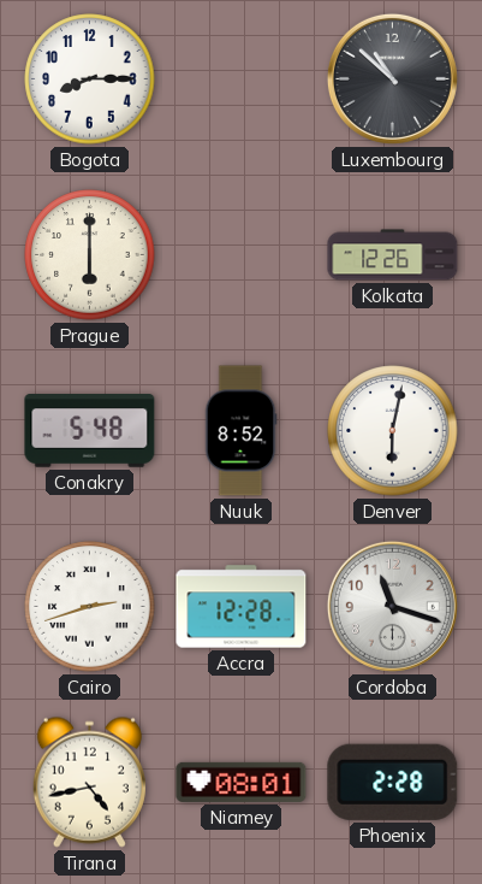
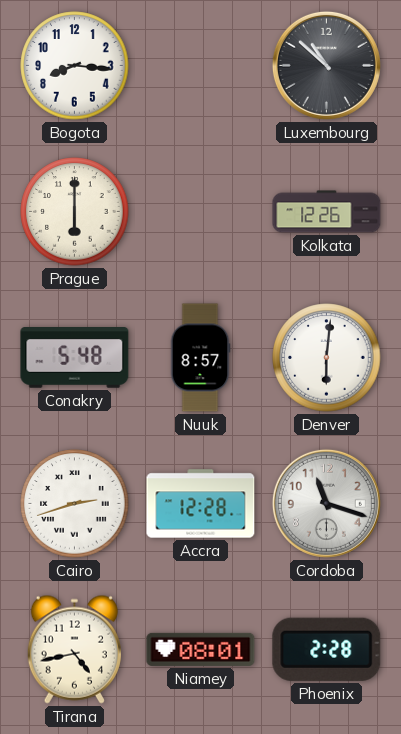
Bogota: 8:15 -> 8:16
Nuuk: 8:52 -> 8:57
Denver: 6:02 -> 6:01
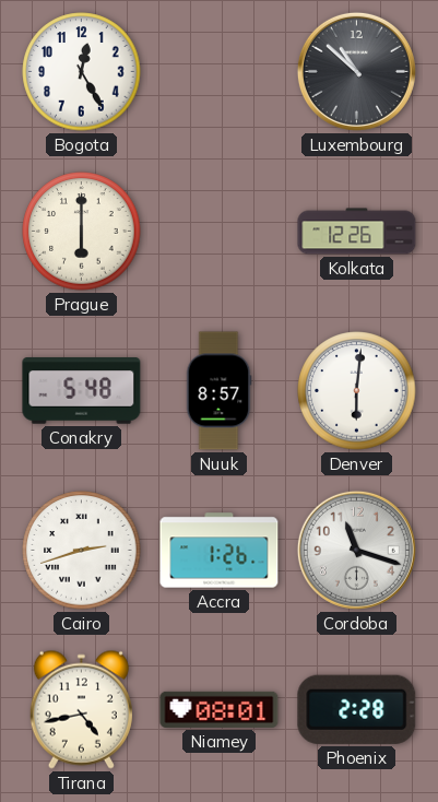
Bogota: 8:16 -> 12:25
Accra: 12:28 -> 1:26
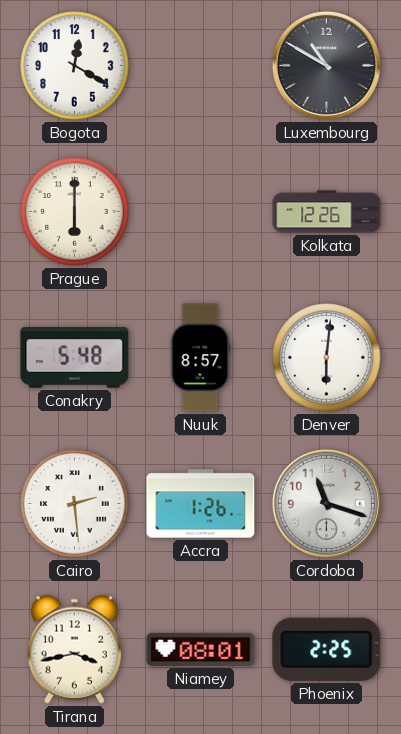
Bogota: 12:25 -> 12:20
Luxembourg: 10:52 -> 10:50
Cairo: 2:42 -> 2:29
Tirana: 4:43 -> 3:43
Phoenix: 2:28 -> 2:25
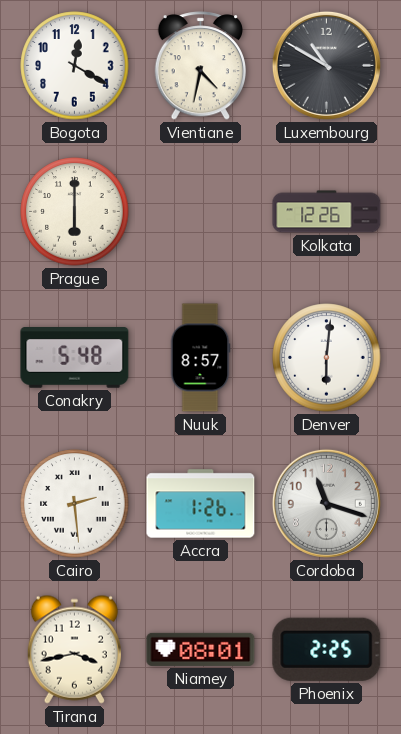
Vientiane: none -> 4:32
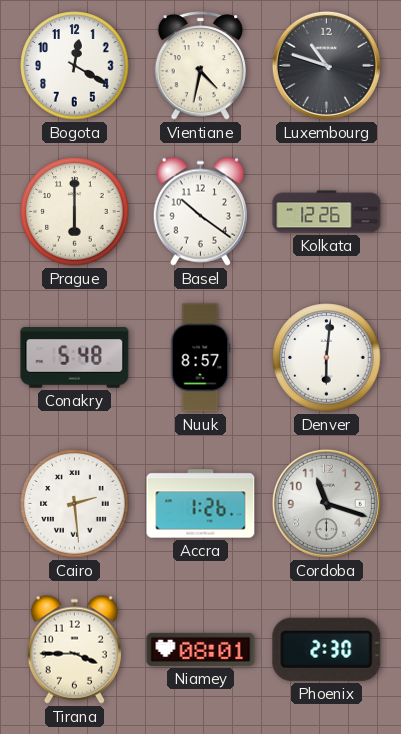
Luxembourg: 10:50 -> 10:48
Basel: none -> 10:21
Tirana: 3:43 -> 3:45
Phoenix: 2:25 -> 2:30
